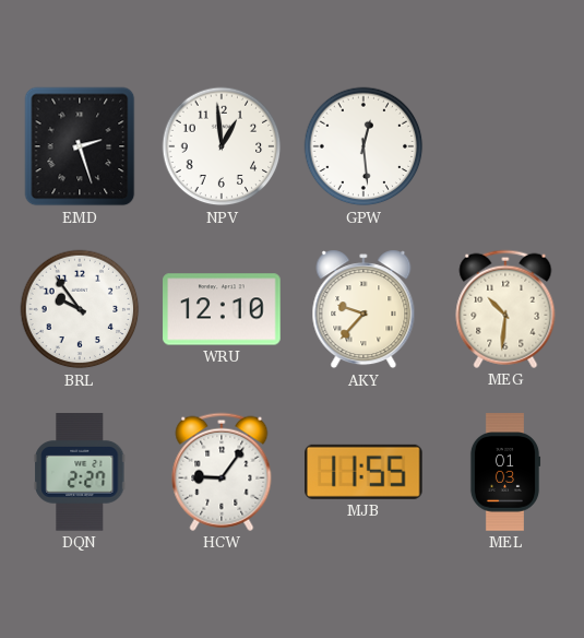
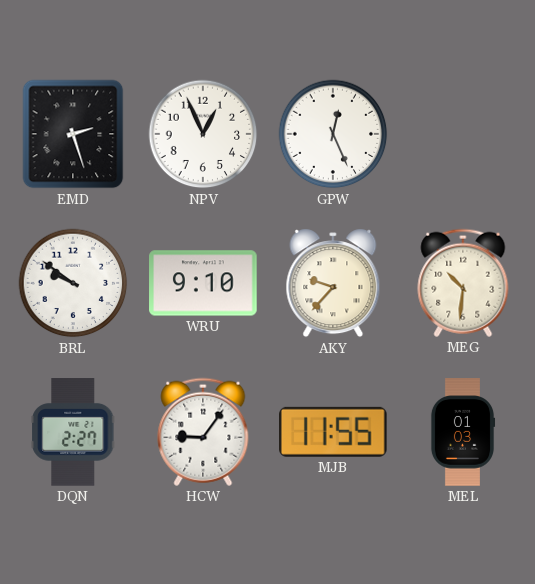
NPV: 12:59 -> 12:56
GPW: 12:29 -> 12:26
BRL: 9:54 -> 9:51
WRU: 12:10 -> 9:10
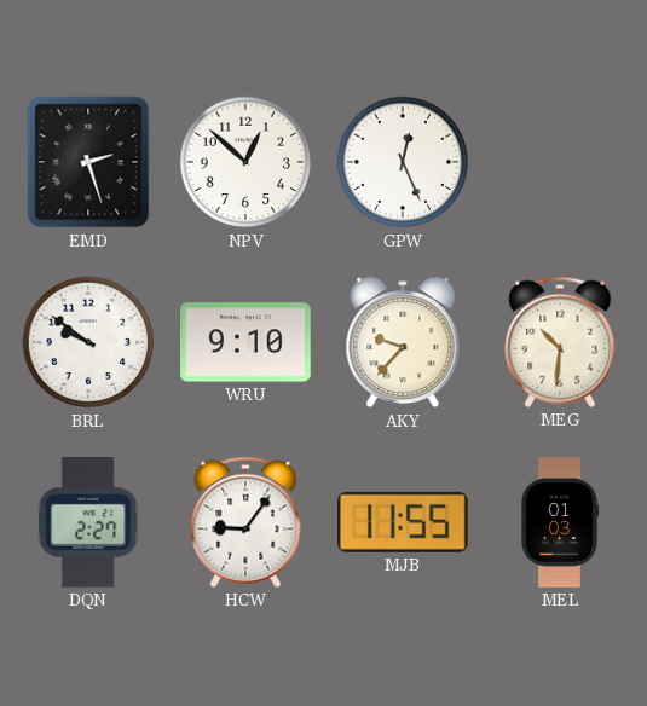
NPV: 12:56 -> 12:52
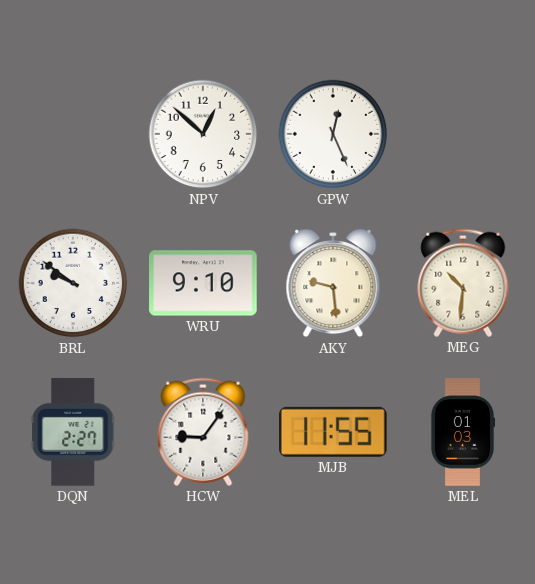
EMD: 2:27 -> none
AKY: 9:37 -> 9:29
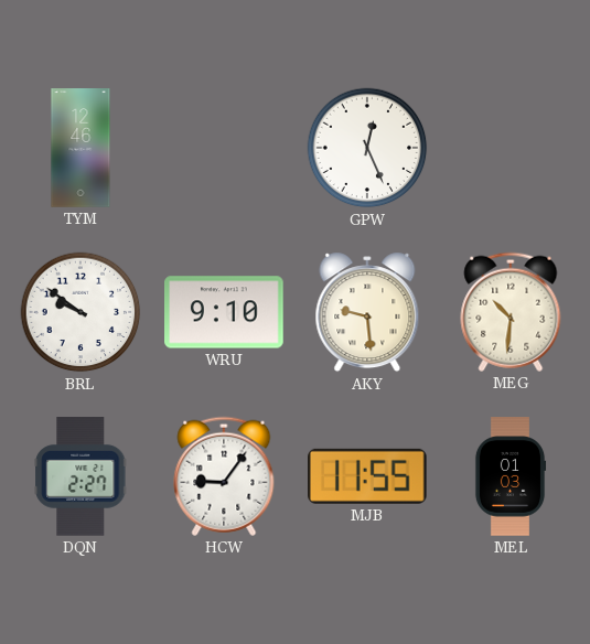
TYM: none -> 12:46
NPV: 12:52 -> none
